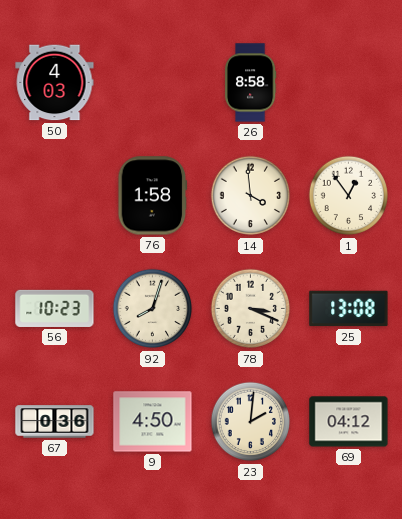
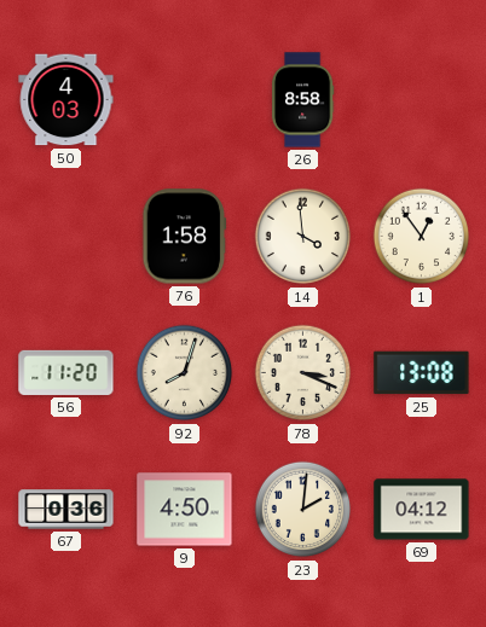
56: 10:23 -> 11:20
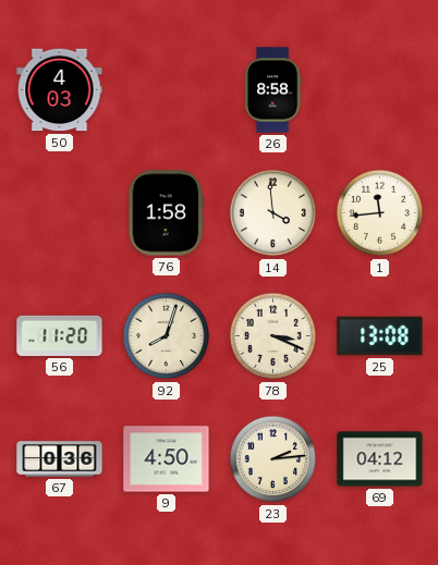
1: 12:54 -> 11:44
23: 2:01 -> 2:14
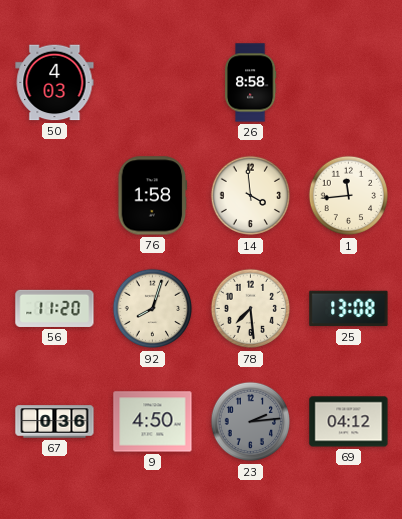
78: 3:19 -> 7:29
23 dial: cream -> grey
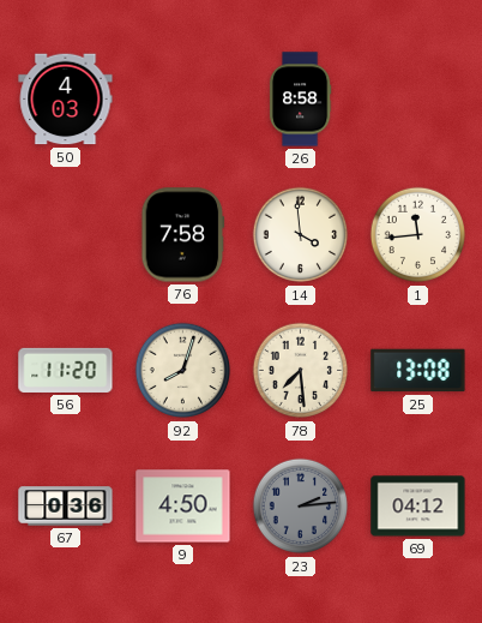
76: 1:58 -> 7:58
